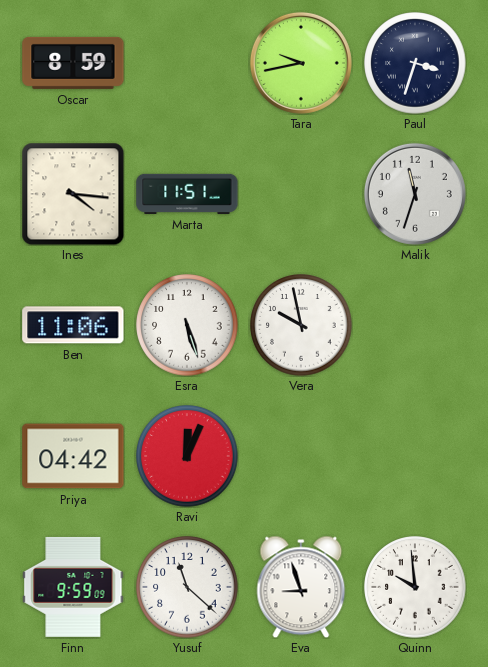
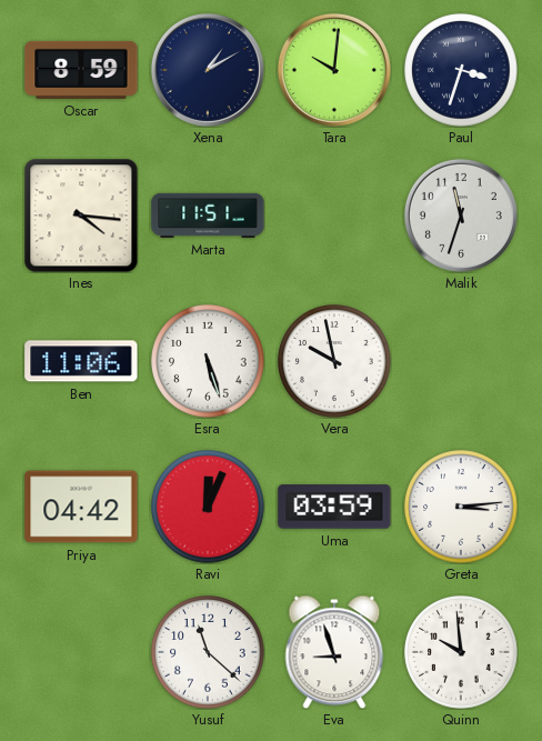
Xena: none -> 1:10
Tara: 9:43 -> 10:01
Uma: none -> 03:59
Greta: none -> 3:14
Finn: 9:59 -> none
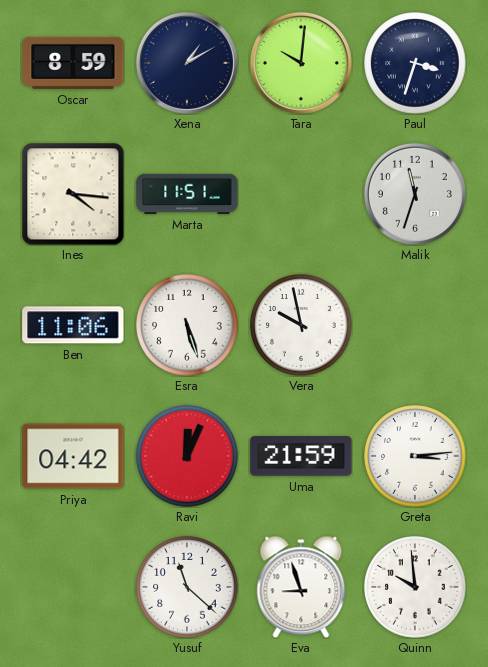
Uma: 03:59 -> 21:59
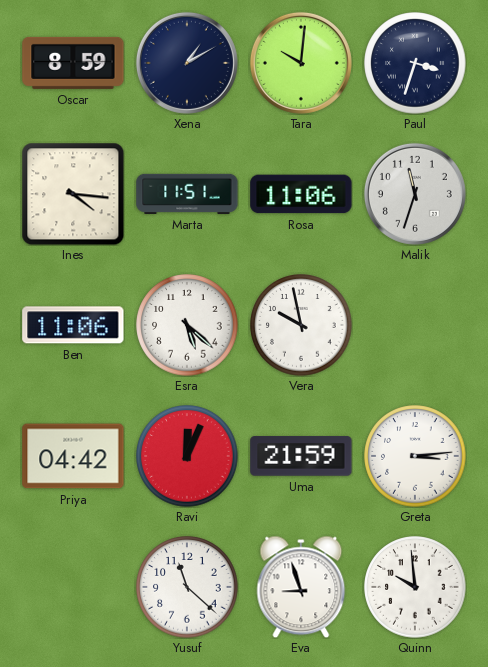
Rosa: none -> 11:06
Esra: 5:27 -> 5:22
